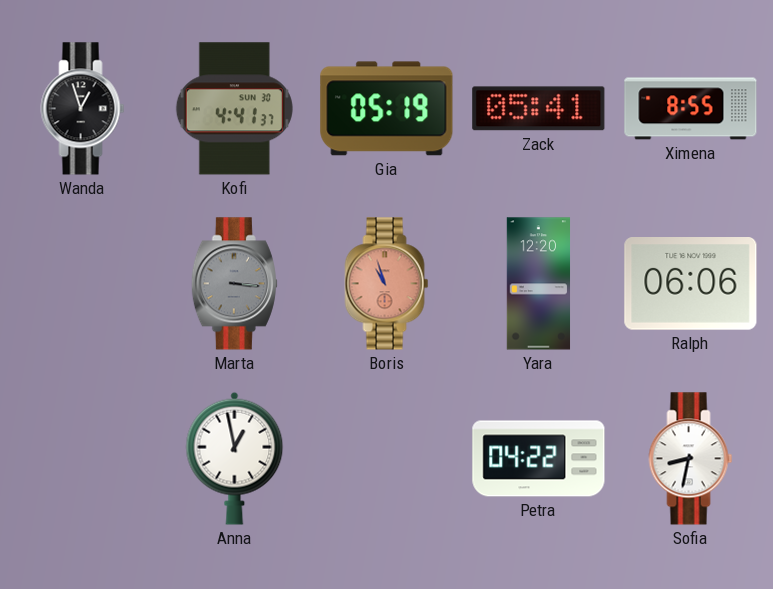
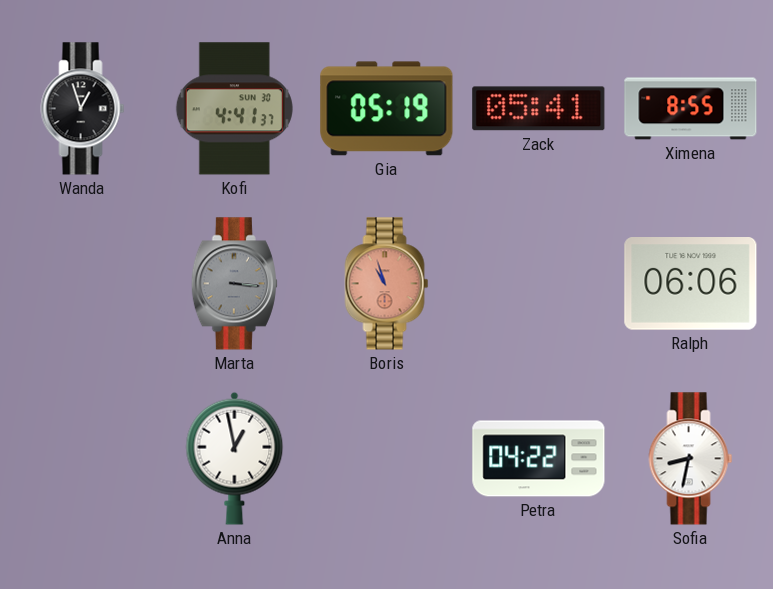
Yara: 12:20 -> none
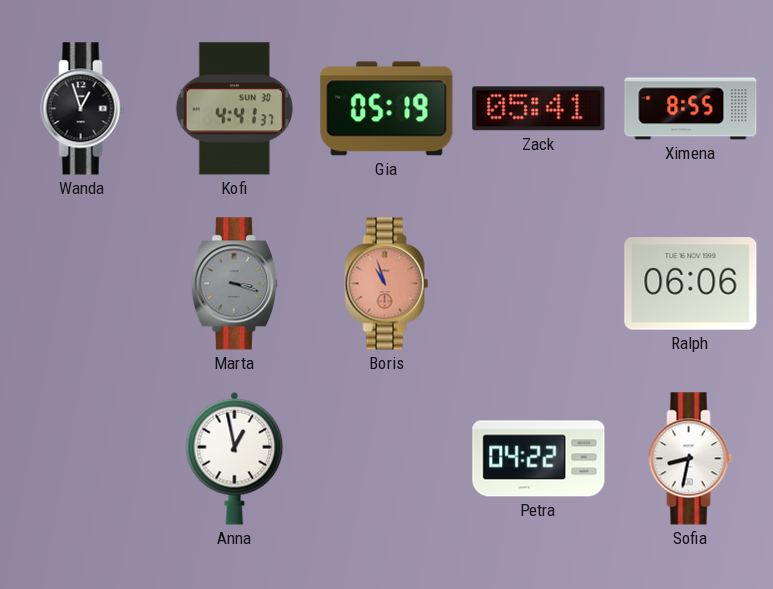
Marta: 3:16 -> 3:18
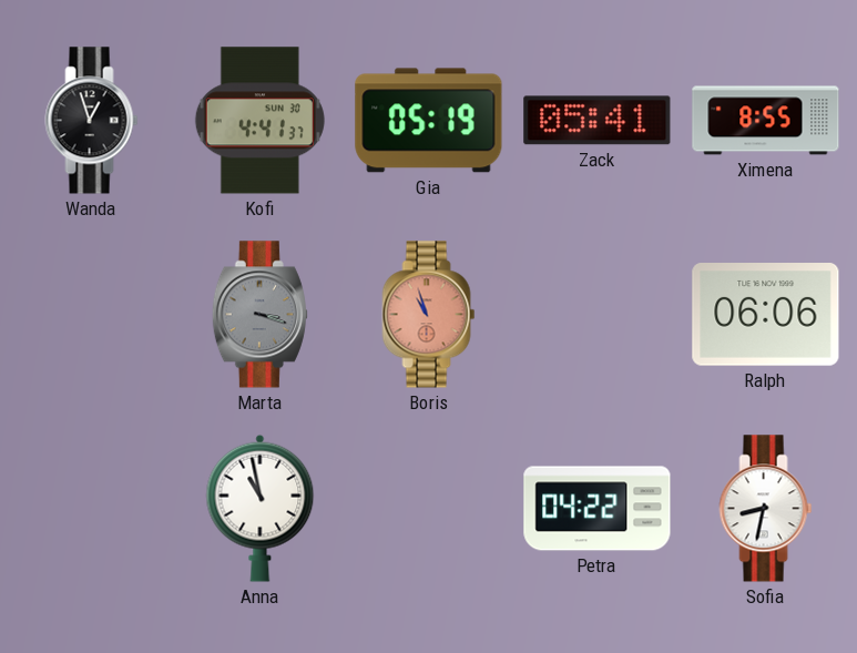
Anna: 12:58 -> 10:58
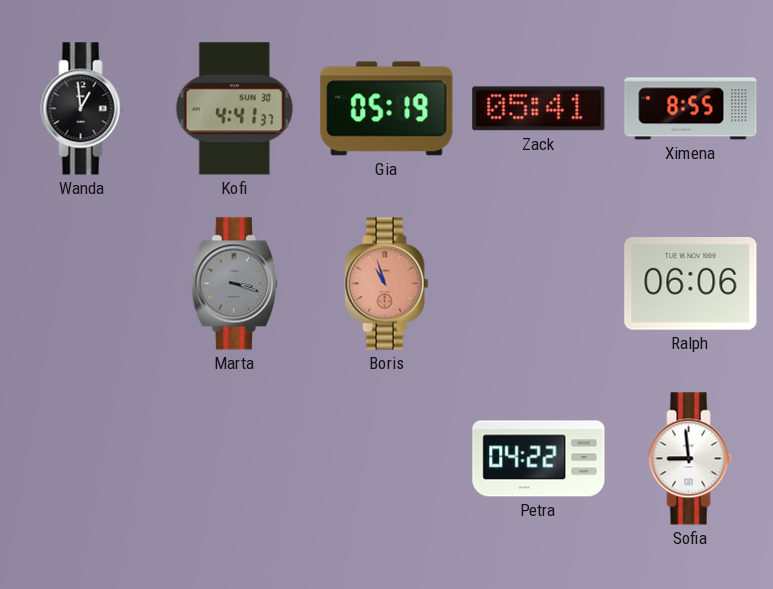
Wanda: 12:57 -> 12:59
Anna: 10:58 -> none
Sofia: 8:32 -> 8:59
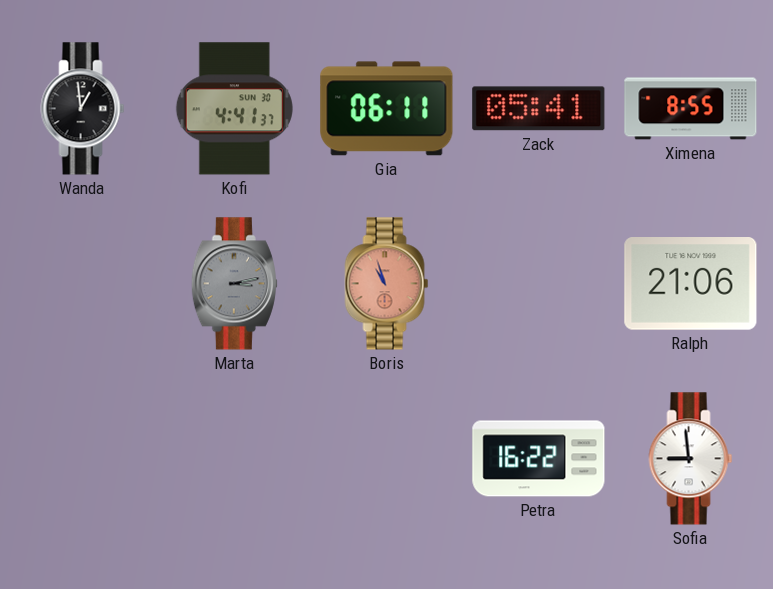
Gia: 05:19 -> 06:11
Marta: 3:18 -> 3:13
Ralph: 06:06 -> 21:06
Petra: 04:22 -> 16:22
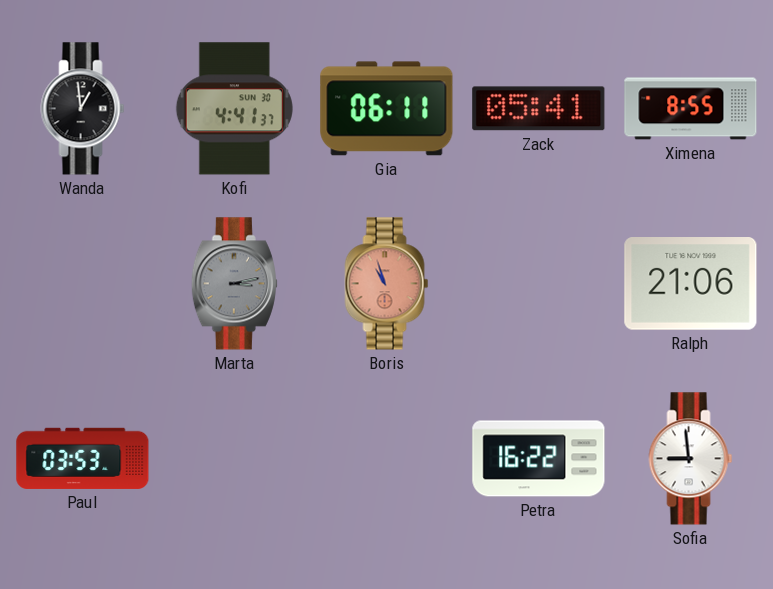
Paul: none -> 03:53
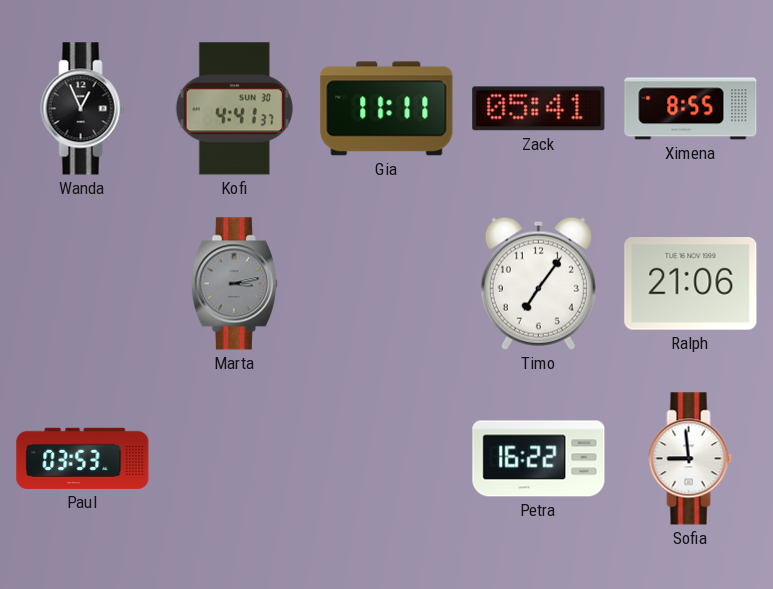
Wanda: 12:59 -> 12:56
Gia: 06:11 -> 11:11
Boris: 10:57 -> none
Timo: none -> 7:06
